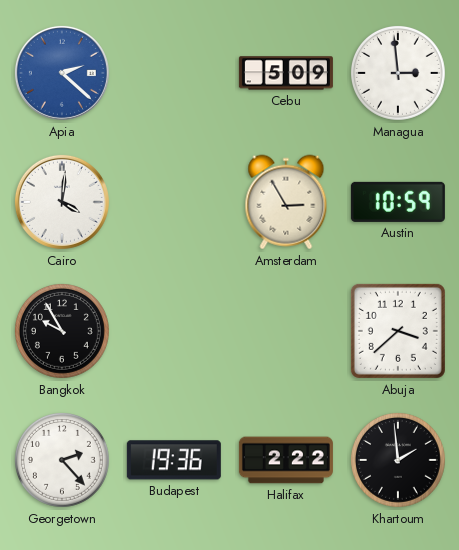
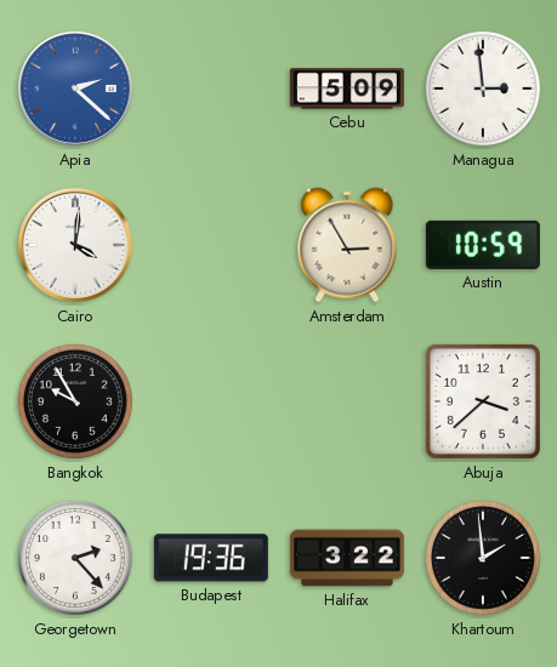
Halifax: 2:22 -> 3:22
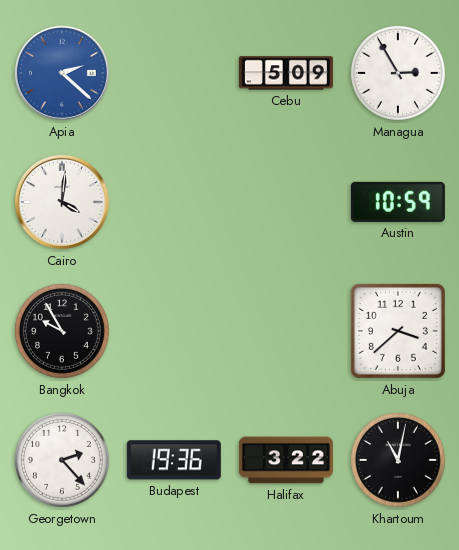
Managua: 2:59 -> 2:55
Amsterdam: 2:55 -> none
Khartoum: 1:59 -> 11:02
